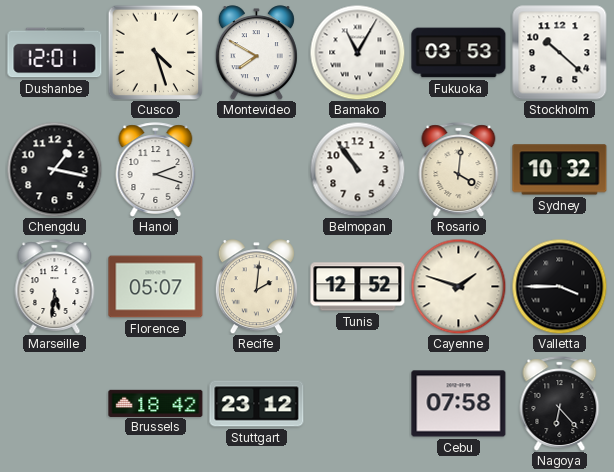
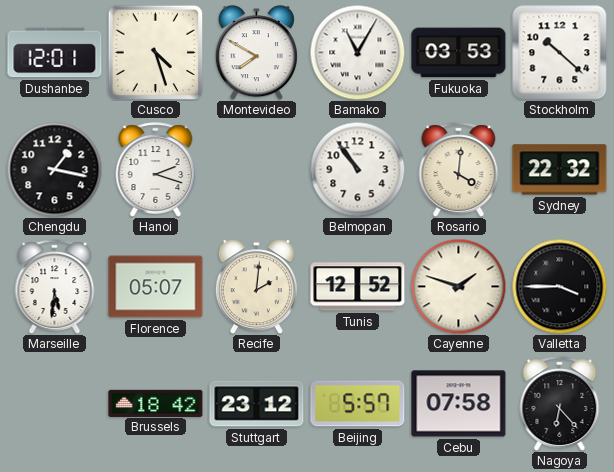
Sydney: 10:32 -> 22:32
Beijing: none -> 5:57
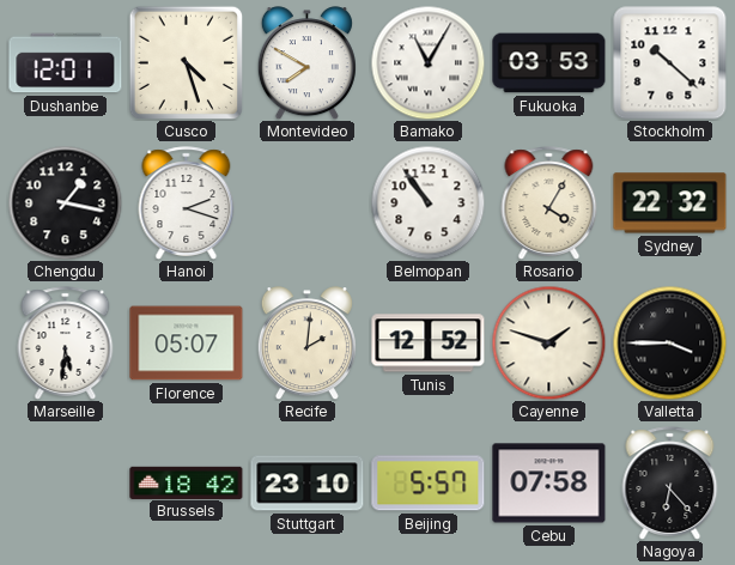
Rosario: 4:01 -> 4:05
Stuttgart: 23:12 -> 23:10
